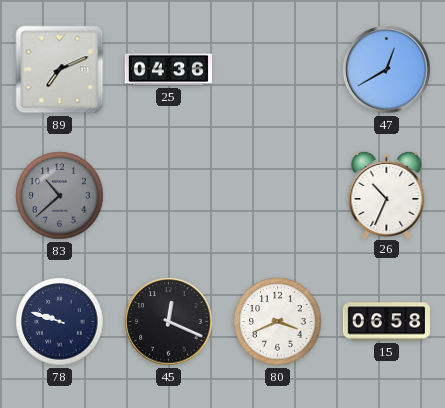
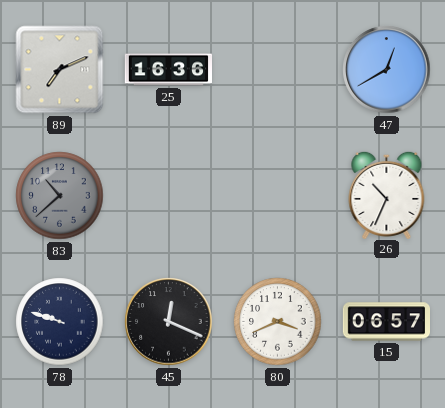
25: 04:36 -> 16:36
15: 06:58 -> 06:57
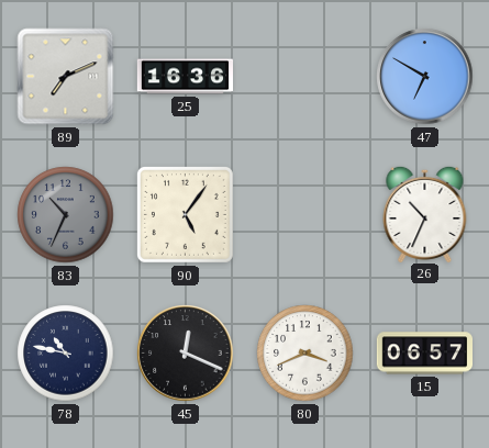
47: 12:40 -> 6:50
83: 10:38 -> 10:34
90: none -> 5:06
78: 9:48 -> 10:47
